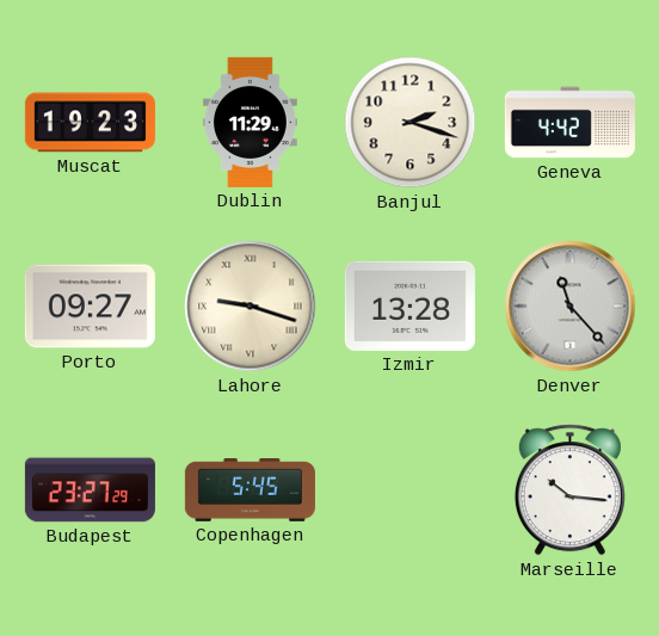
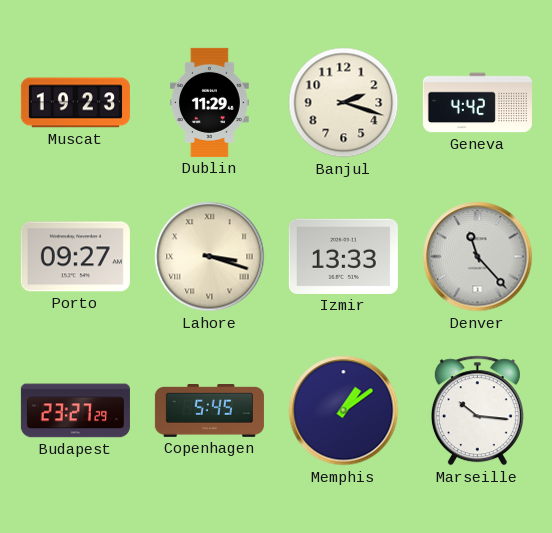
Lahore: 9:18 -> 3:18
Izmir: 13:28 -> 13:33
Memphis: none -> 1:09
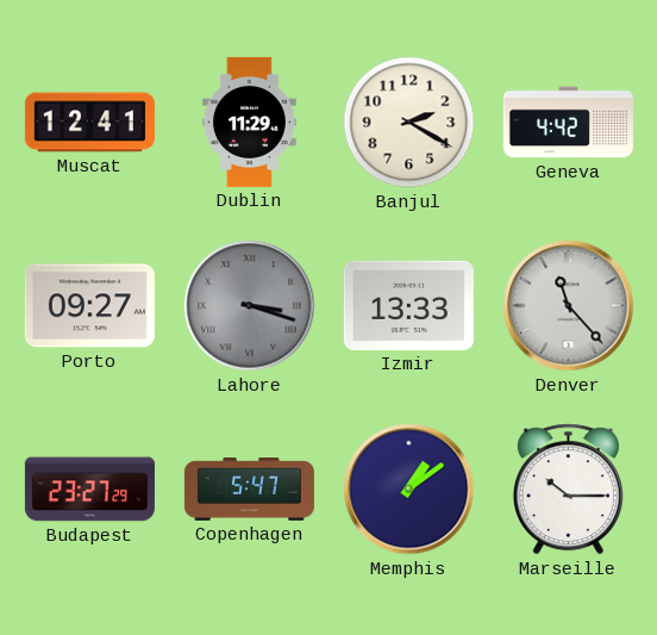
Muscat: 19:23 -> 12:41
Banjul: 2:18 -> 2:20
Lahore dial: cream -> grey
Copenhagen: 5:45 -> 5:47
Marseille: 10:16 -> 10:15
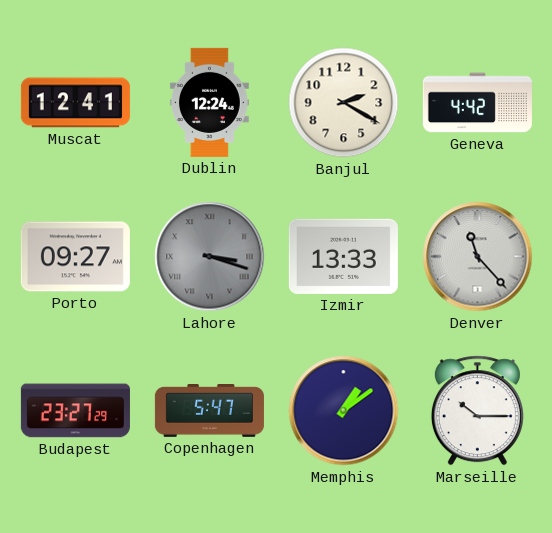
Dublin: 11:29 -> 12:24
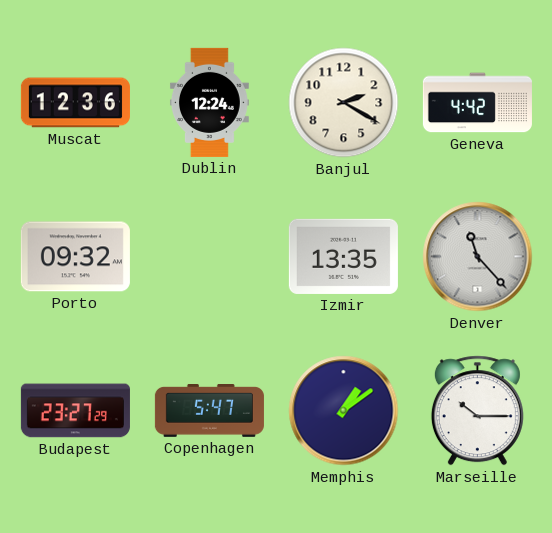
Muscat: 12:41 -> 12:36
Porto: 09:27 -> 09:32
Lahore: 3:18 -> none
Izmir: 13:33 -> 13:35
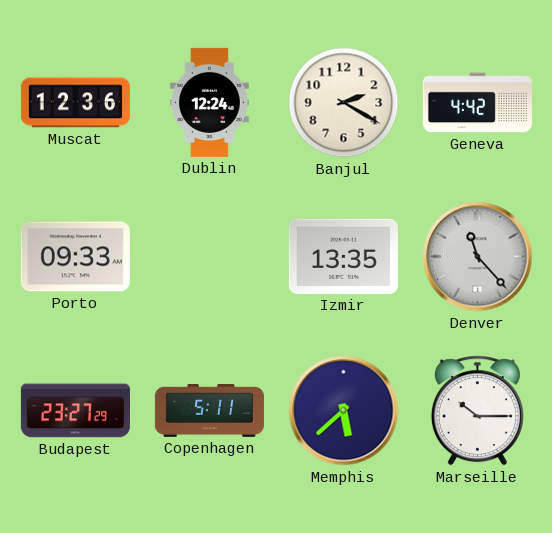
Porto: 09:32 -> 09:33
Copenhagen: 5:47 -> 5:11
Memphis: 1:09 -> 5:38
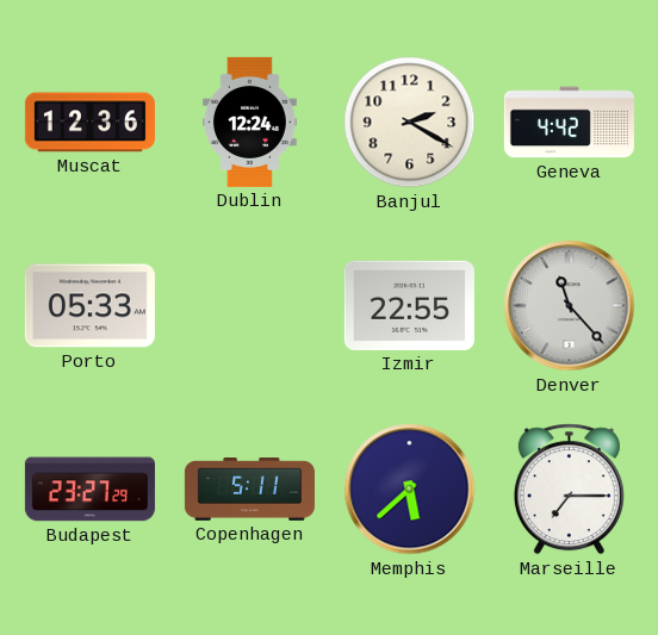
Porto: 09:33 -> 05:33
Izmir: 13:35 -> 22:55
Marseille: 10:15 -> 7:15
